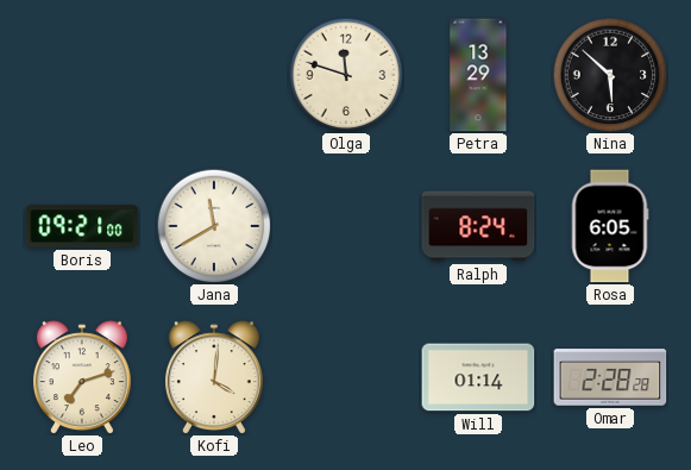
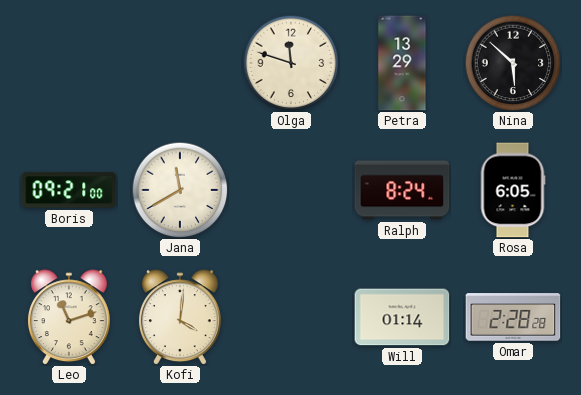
Leo: 7:12 -> 11:12
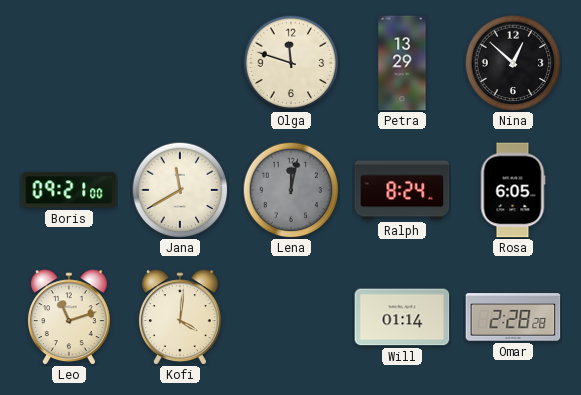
Nina: 5:52 -> 12:52
Lena: none -> 12:02
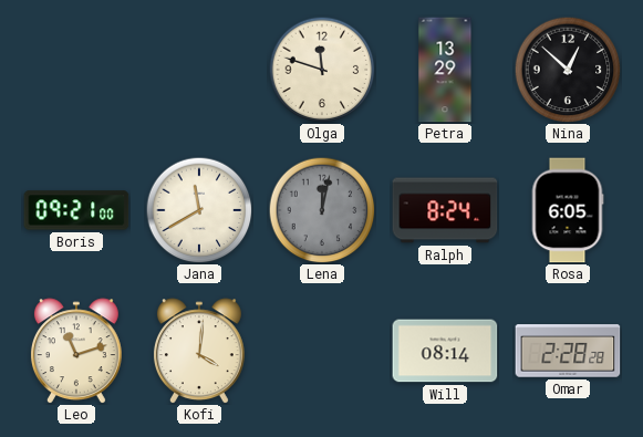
Will: 01:14 -> 08:14
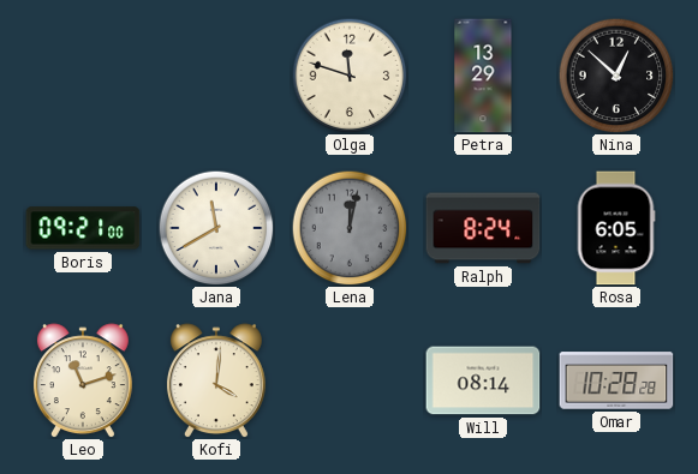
Omar: 2:28 -> 10:28
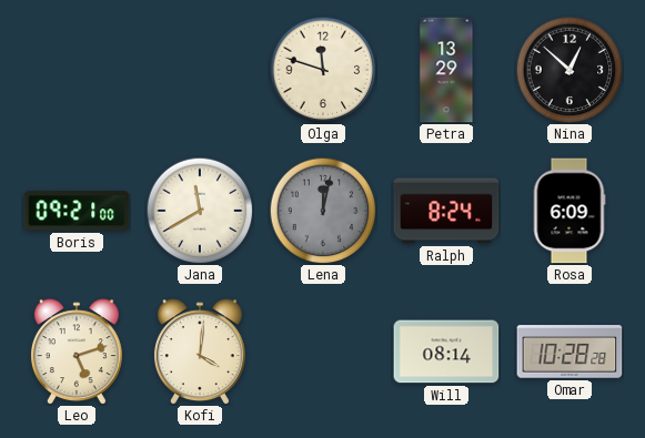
Rosa: 6:05 -> 6:09
Leo: 11:12 -> 5:12
